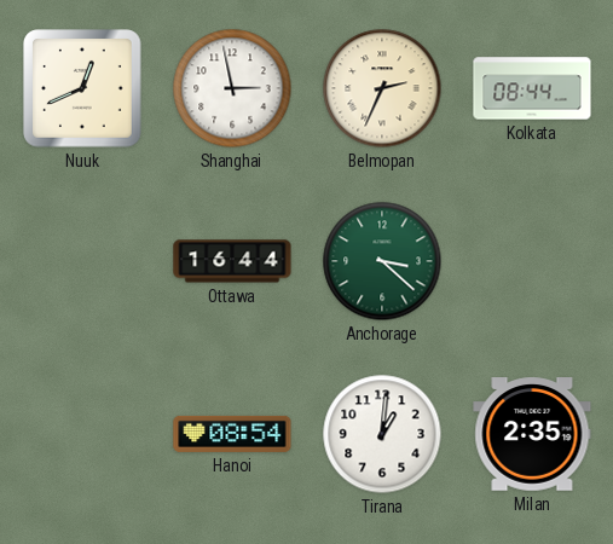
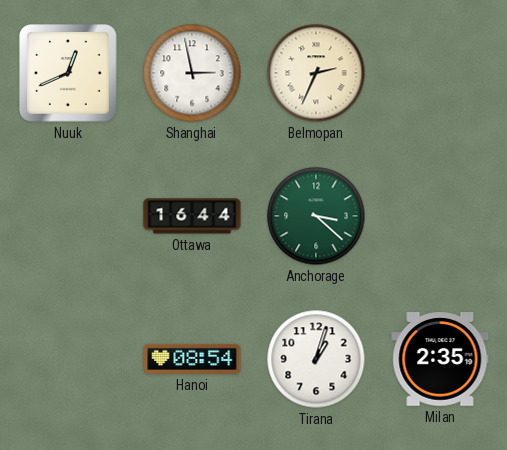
Kolkata: 08:44 -> none
Tirana: 1:01 -> 1:03
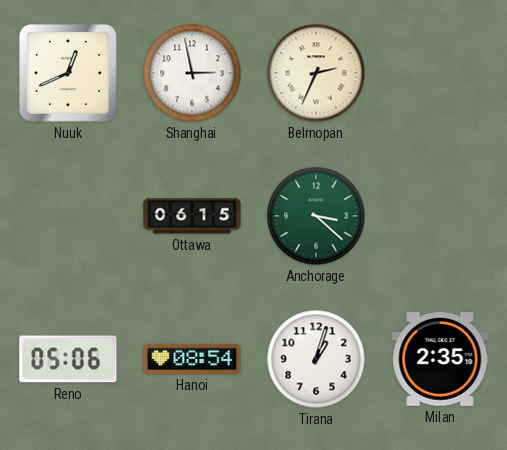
Ottawa: 16:44 -> 06:15
Reno: none -> 05:06
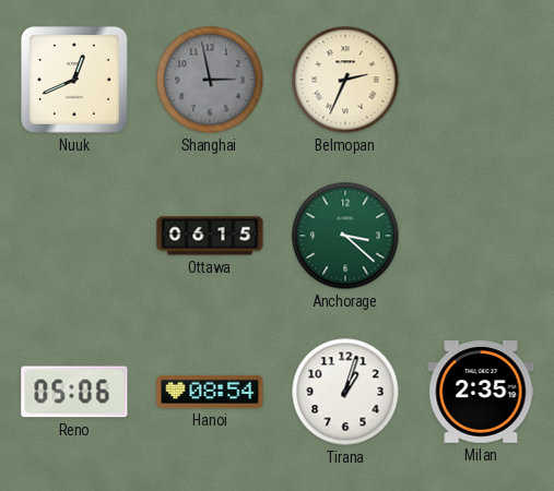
Shanghai dial: white -> grey
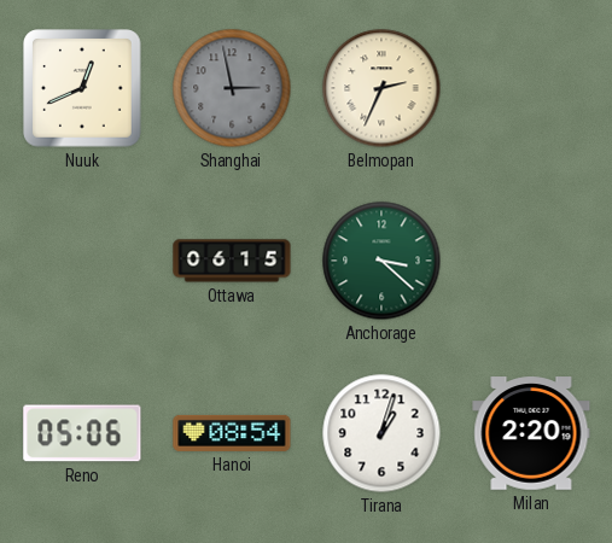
Milan: 2:35 -> 2:20
